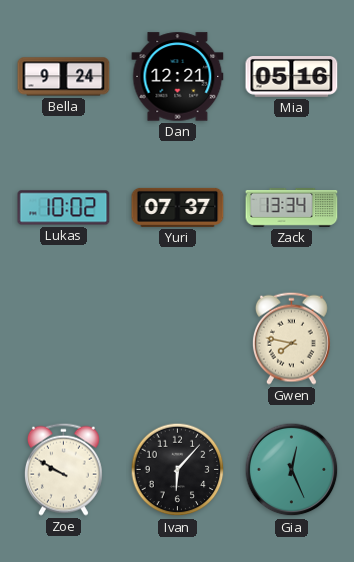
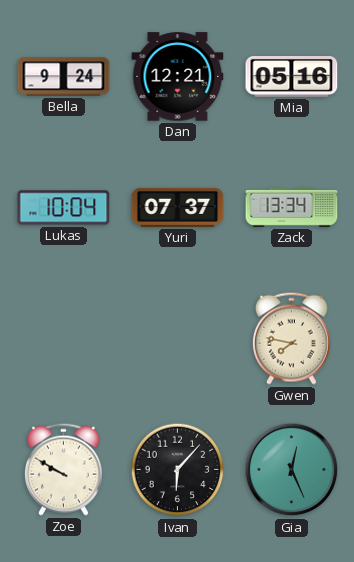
Lukas: 10:02 -> 10:04
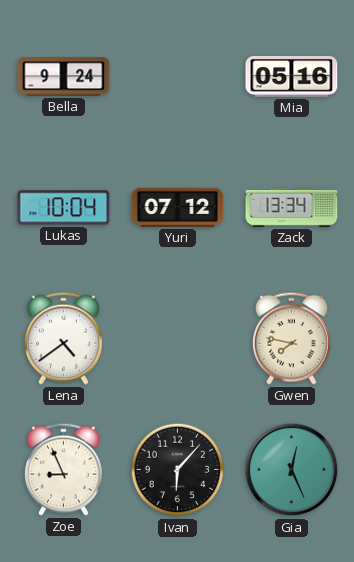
Dan: 12:21 -> none
Yuri: 07:37 -> 07:12
Lena: none -> 4:39
Zoe: 9:50 -> 8:56
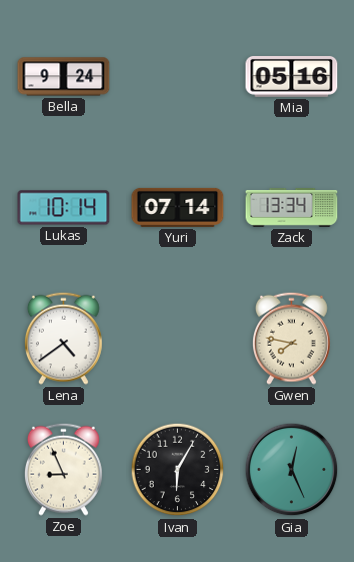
Lukas: 10:04 -> 10:14
Yuri: 07:12 -> 07:14
Ivan: 6:07 -> 6:05
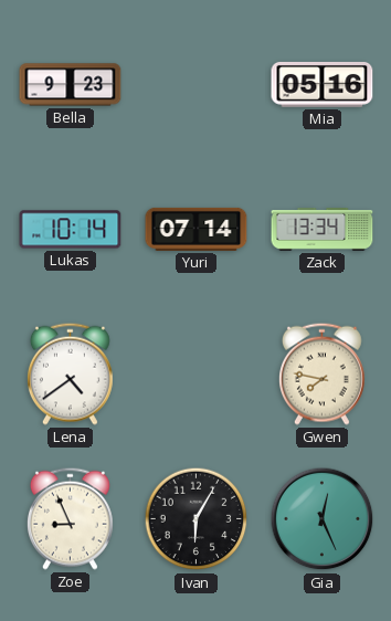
Bella: 9:24 -> 9:23
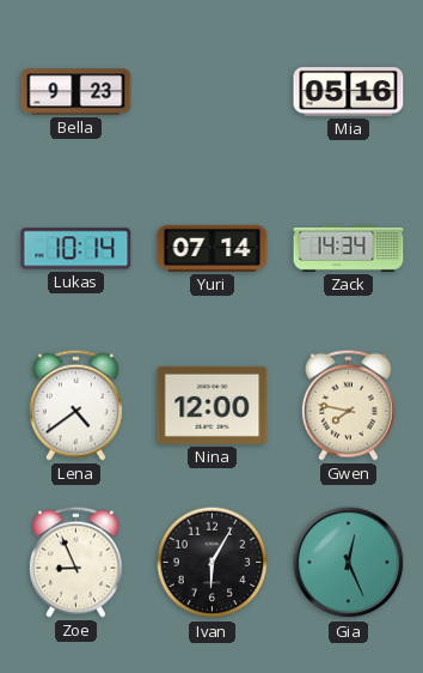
Zack: 13:34 -> 14:34
Nina: none -> 12:00
